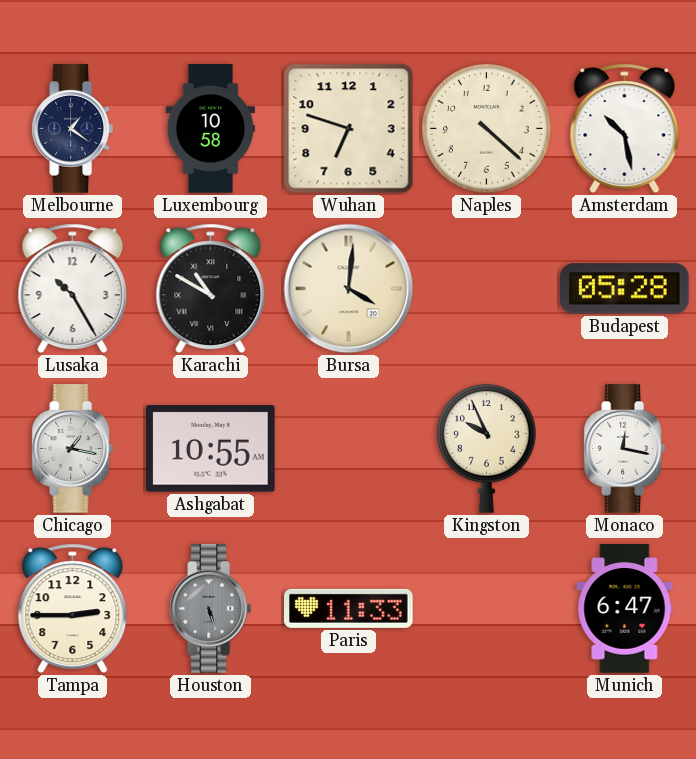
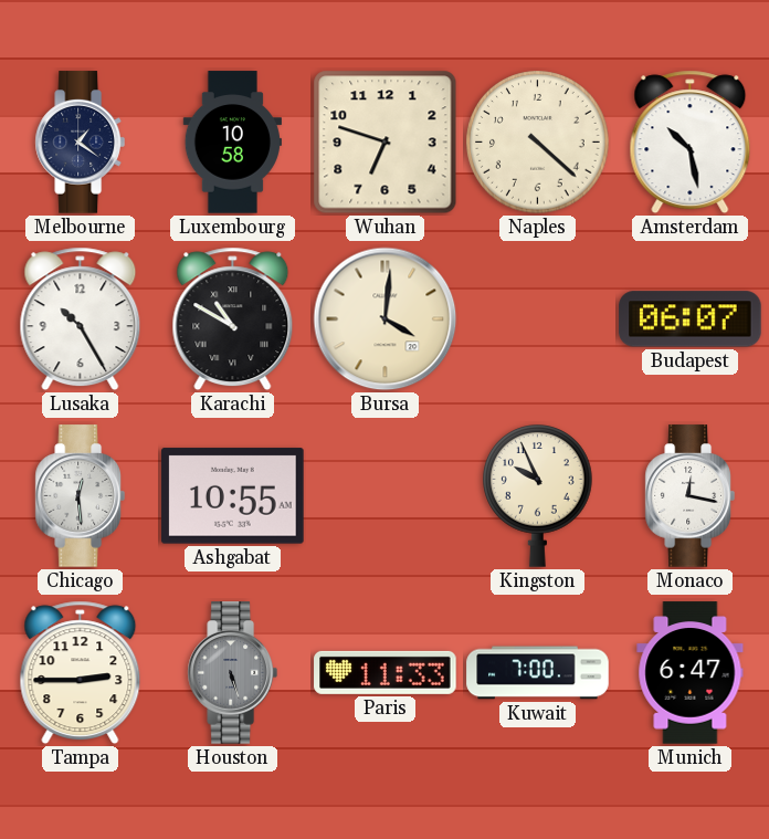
Budapest: 05:28 -> 06:07
Chicago: 1:17 -> 12:29
Kuwait: none -> 7:00
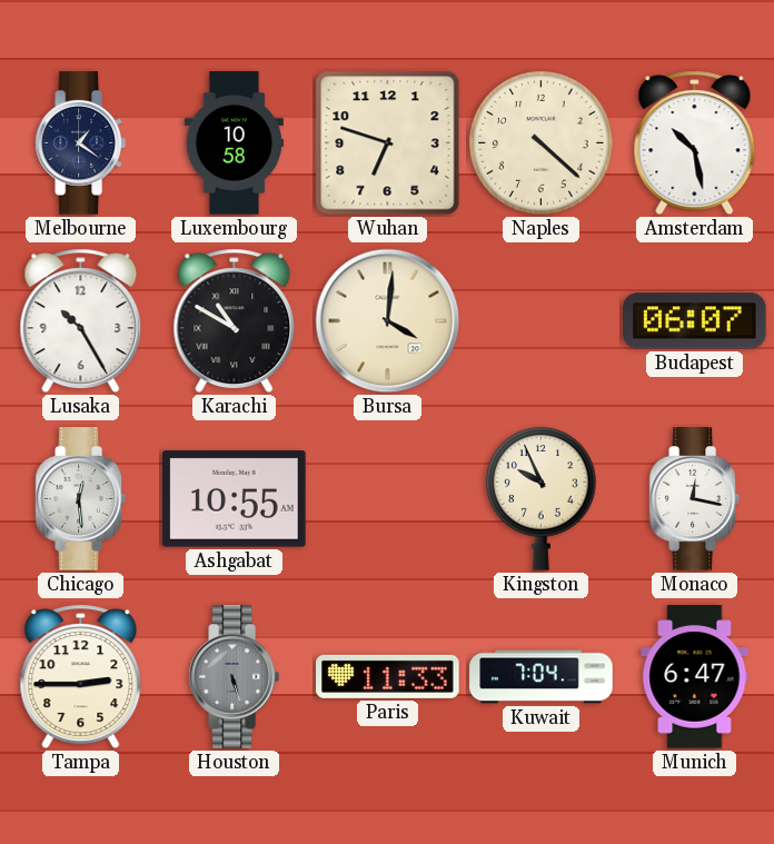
Kuwait: 7:00 -> 7:04
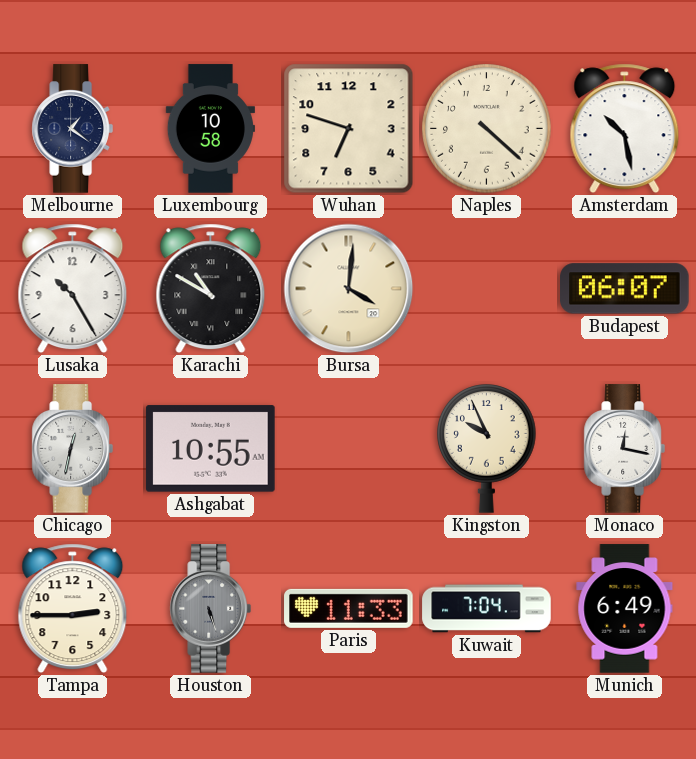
Chicago: 12:29 -> 12:32
Munich: 6:47 -> 6:49
